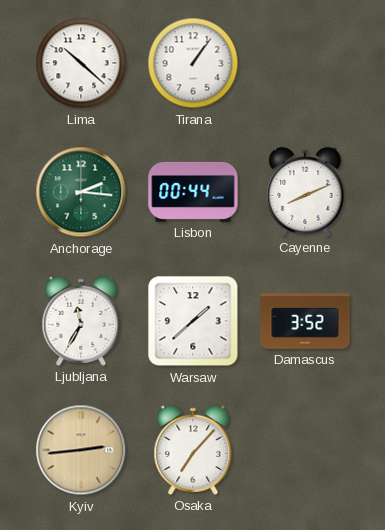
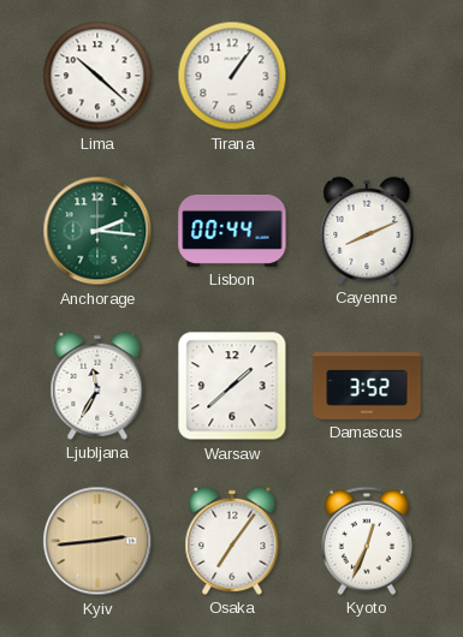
Osaka: 7:07 -> 7:06
Kyoto: none -> 12:34
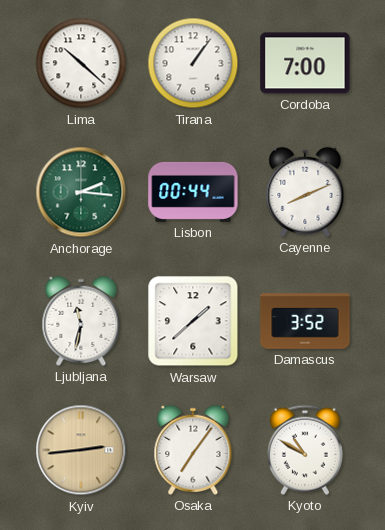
Cordoba: none -> 7:00
Ljubljana: 11:35 -> 11:32
Kyoto: 12:34 -> 10:50
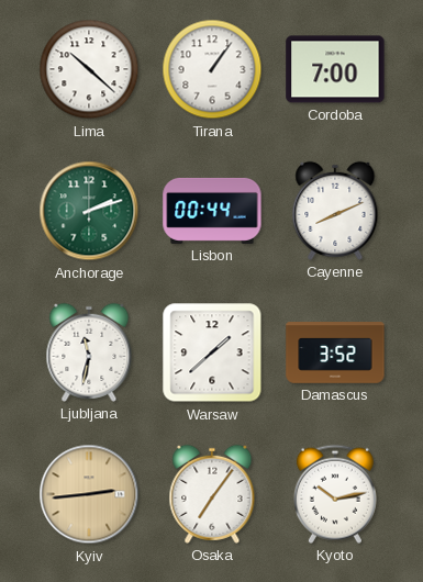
Anchorage: 2:16 -> 2:12
Kyoto: 10:50 -> 10:13
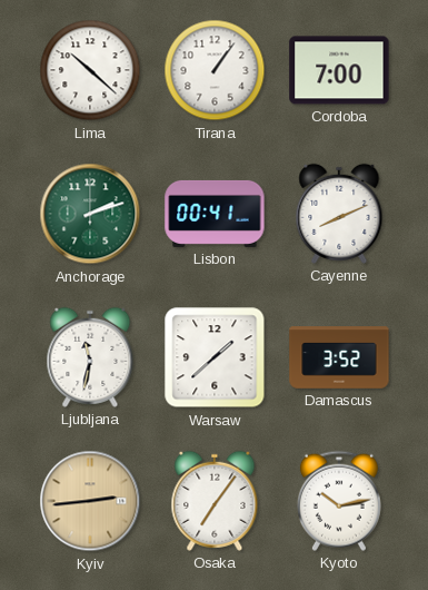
Lisbon: 00:44 -> 00:41
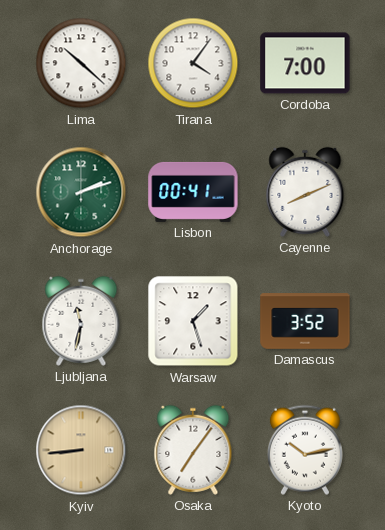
Tirana: 1:06 -> 4:06
Warsaw: 1:38 -> 1:27
Kyiv: 2:44 -> 8:44
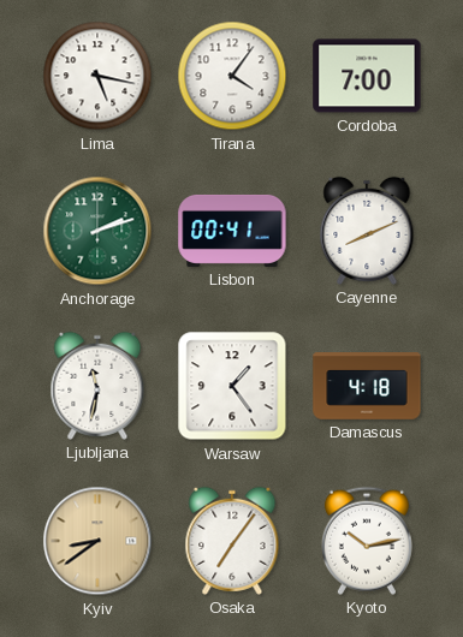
Lima: 10:22 -> 5:17
Warsaw: 1:27 -> 1:24
Damascus: 3:52 -> 4:18
Kyiv: 8:44 -> 8:39
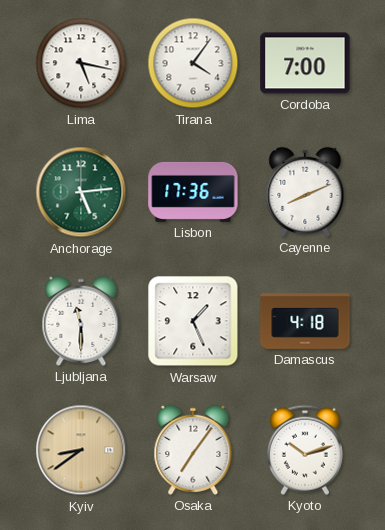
Anchorage: 2:12 -> 5:14
Lisbon: 00:41 -> 17:36
Ljubljana: 11:32 -> 11:30
Warsaw: 1:24 -> 1:26
Kyoto: 10:13 -> 10:12
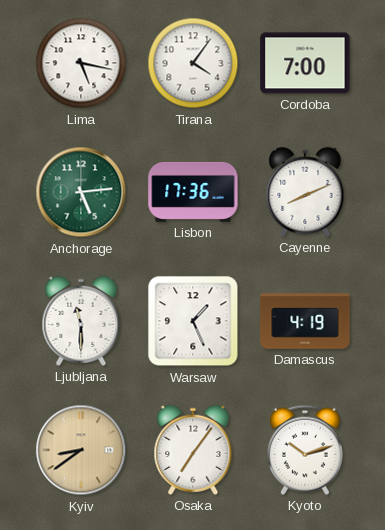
Damascus: 4:18 -> 4:19
